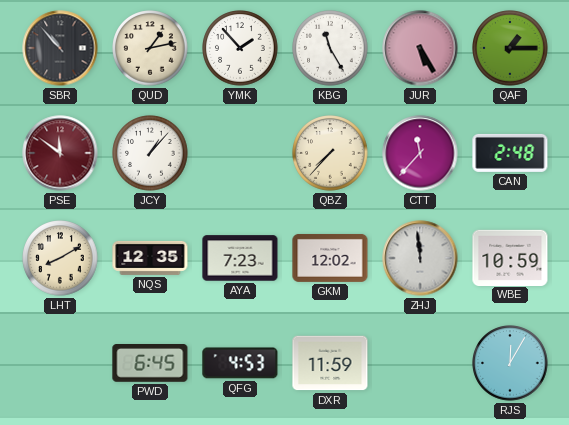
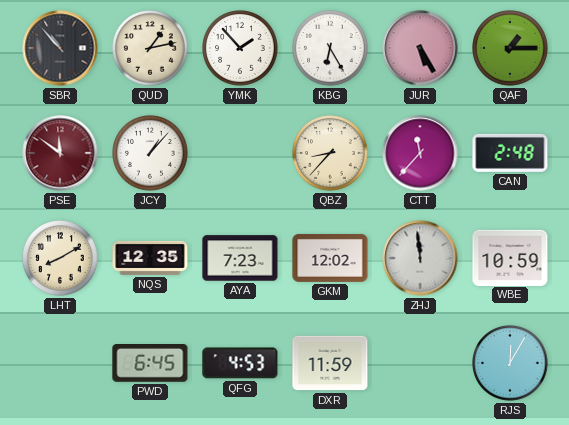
KBG: 11:25 -> 6:25
QBZ: 7:37 -> 8:37
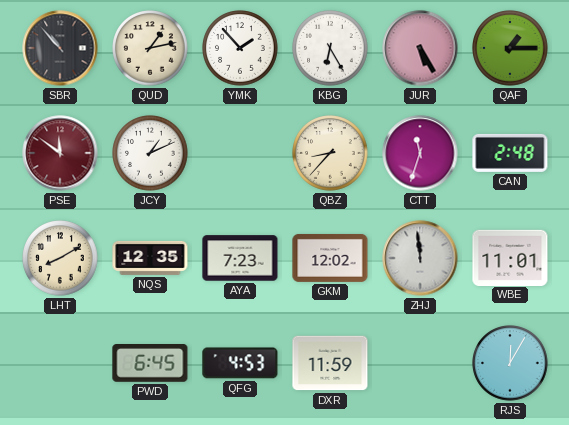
JCY: 1:07 -> 1:11
CTT: 11:37 -> 11:33
WBE: 10:59 -> 11:01
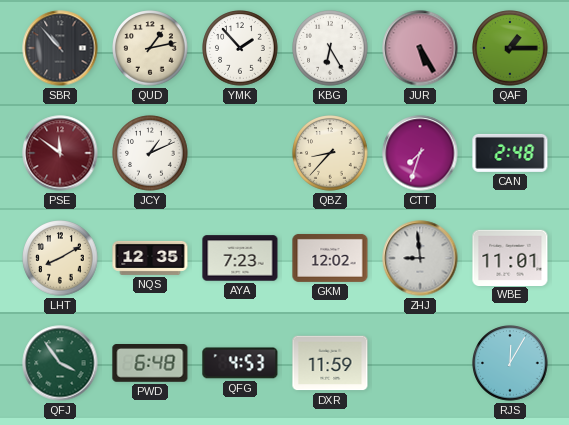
CTT: 11:33 -> 7:33
ZHJ: 11:59 -> 8:59
QFJ: none -> 3:54
PWD: 6:45 -> 6:48
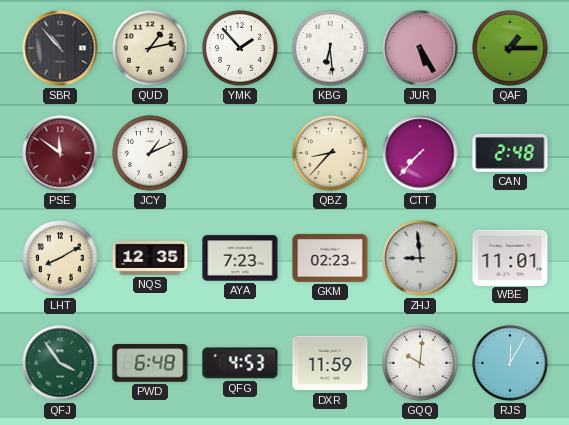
KBG: 6:25 -> 6:29
CTT: 7:33 -> 7:37
GKM: 12:02 -> 02:23
GQQ: none -> 10:01
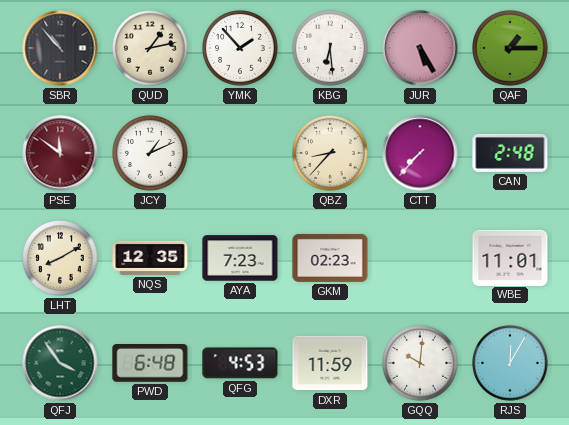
ZHJ: 8:59 -> none
